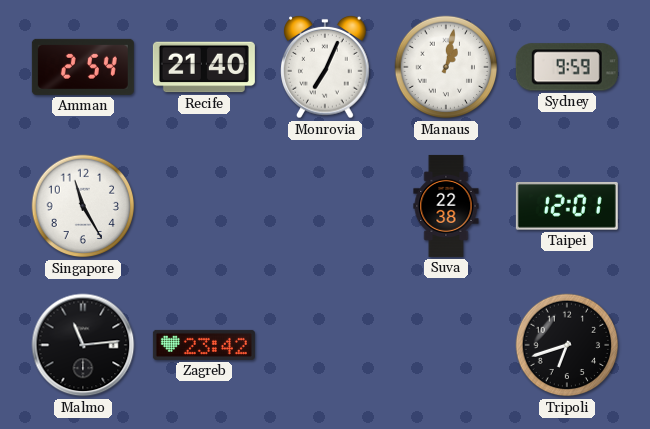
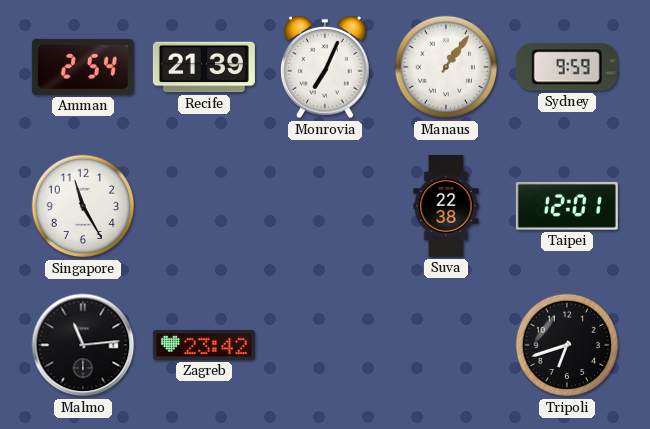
Recife: 21:40 -> 21:39
Manaus: 1:02 -> 1:06
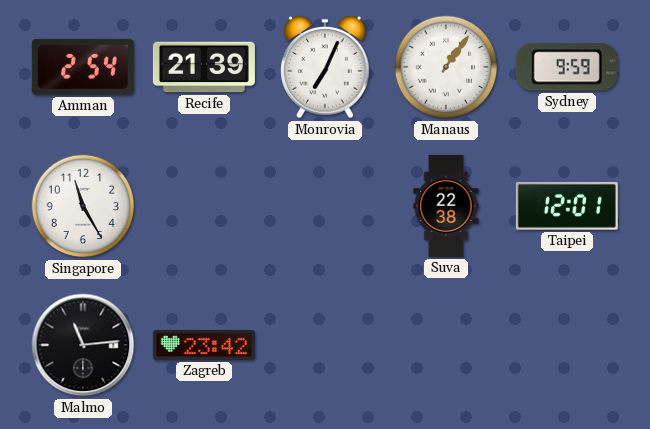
Tripoli: 6:42 -> none
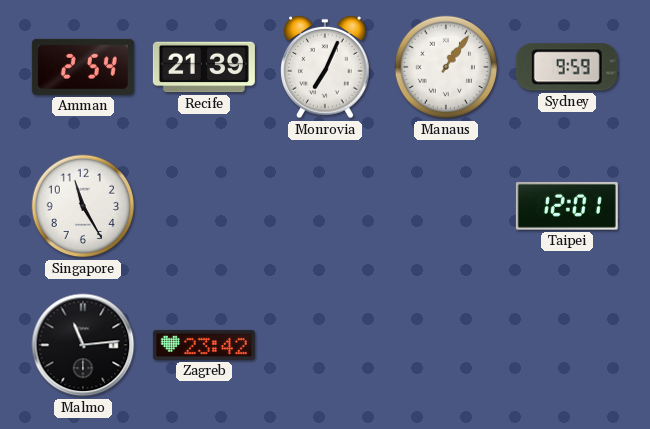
Suva: 22:38 -> none
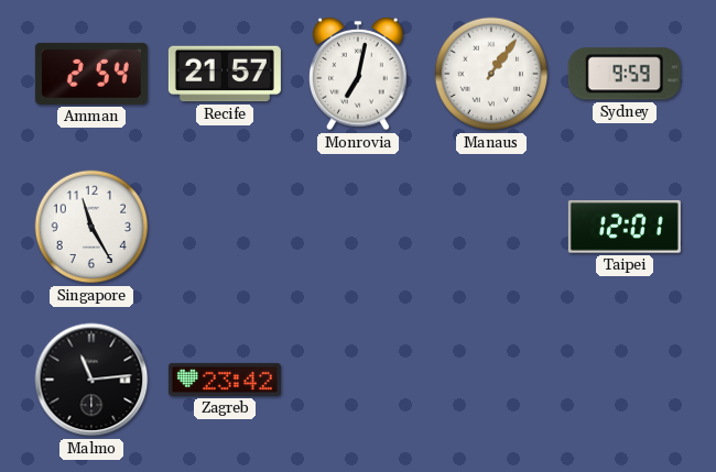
Recife: 21:39 -> 21:57
Monrovia: 7:04 -> 7:02
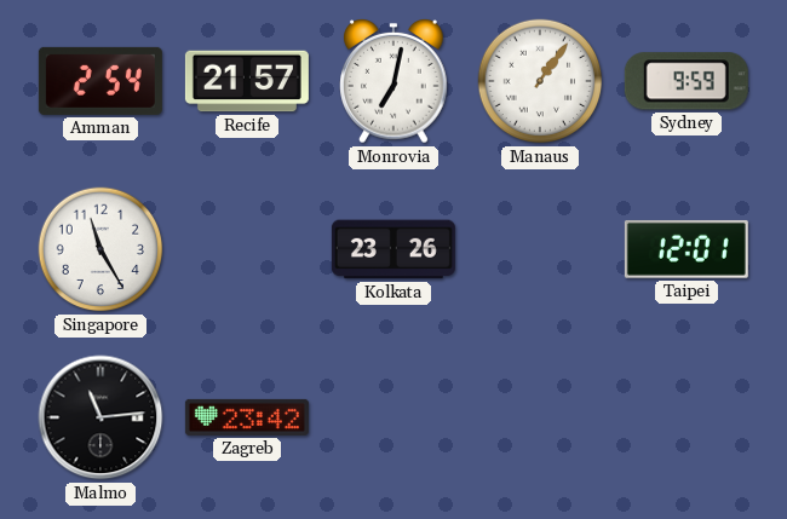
Kolkata: none -> 23:26
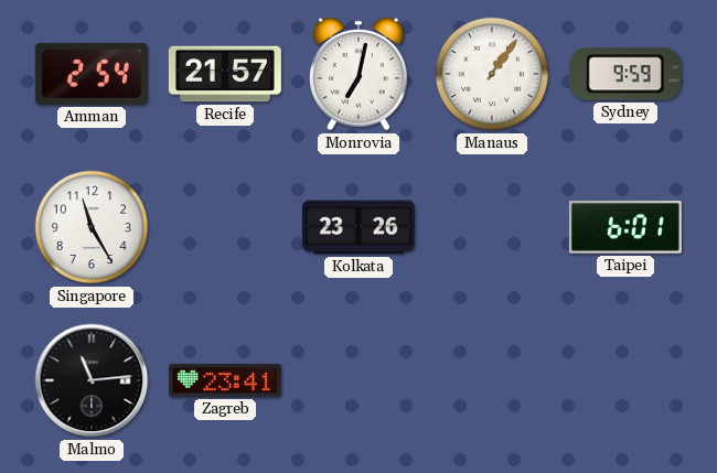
Taipei: 12:01 -> 6:01
Zagreb: 23:42 -> 23:41
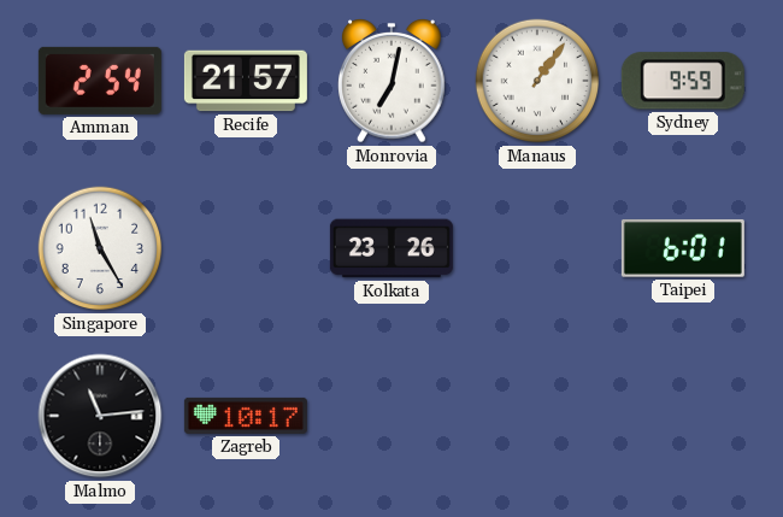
Zagreb: 23:41 -> 10:17
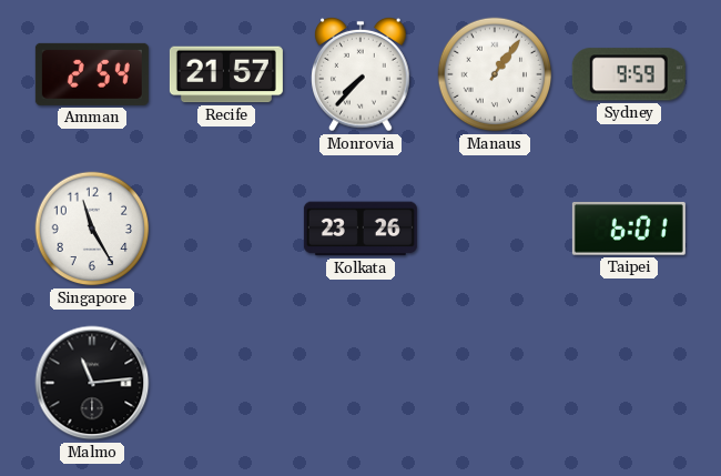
Monrovia: 7:02 -> 7:37
Zagreb: 10:17 -> none
